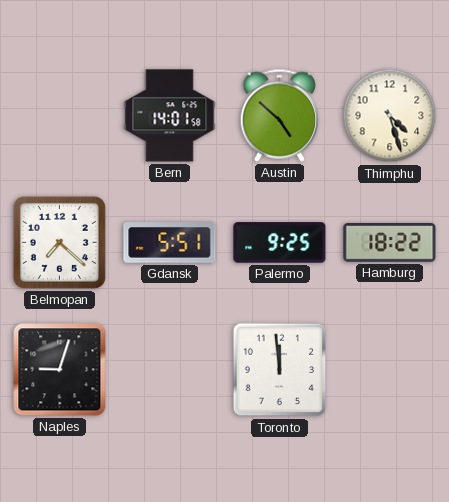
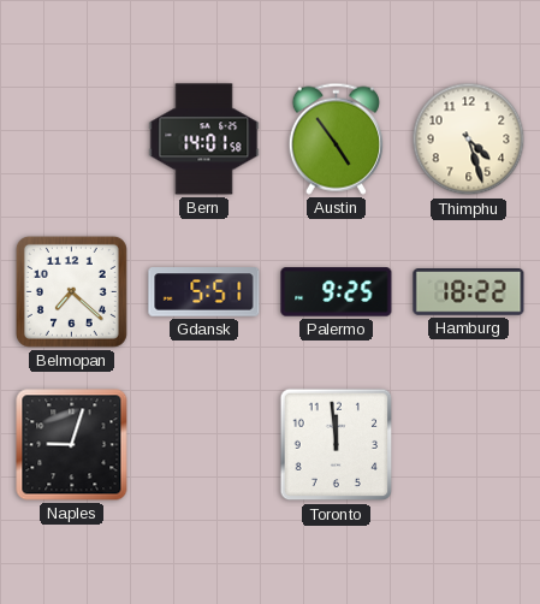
Austin: 4:52 -> 4:54
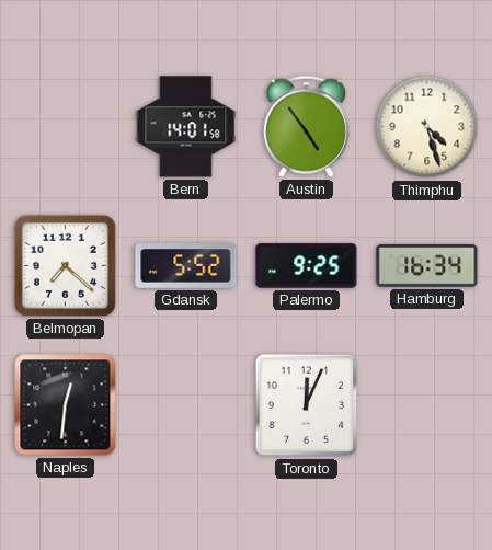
Gdansk: 5:51 -> 5:52
Hamburg: 18:22 -> 16:34
Naples: 9:03 -> 12:31
Toronto: 11:59 -> 12:04
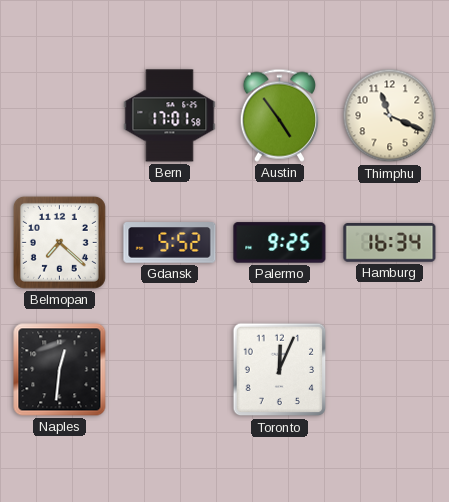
Bern: 14:01 -> 17:01
Thimphu: 4:27 -> 11:19
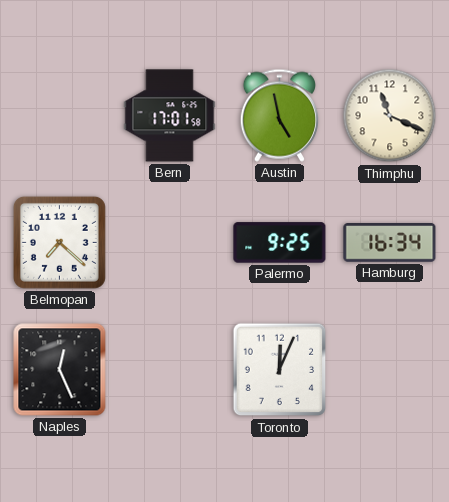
Austin: 4:54 -> 4:58
Gdansk: 5:52 -> none
Naples: 12:31 -> 12:26
